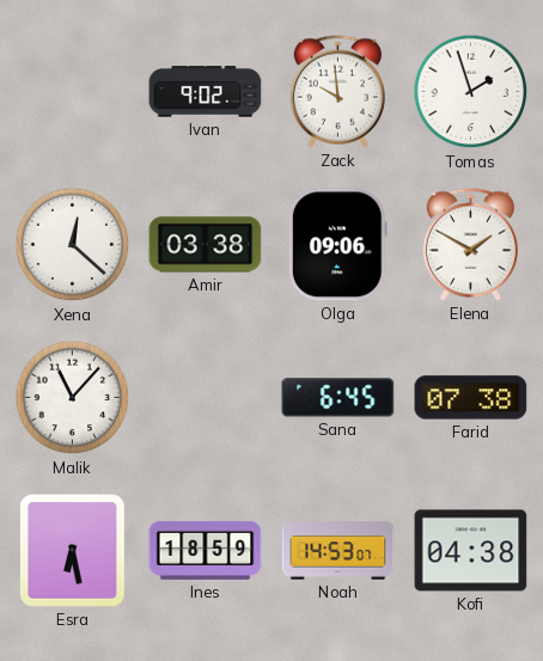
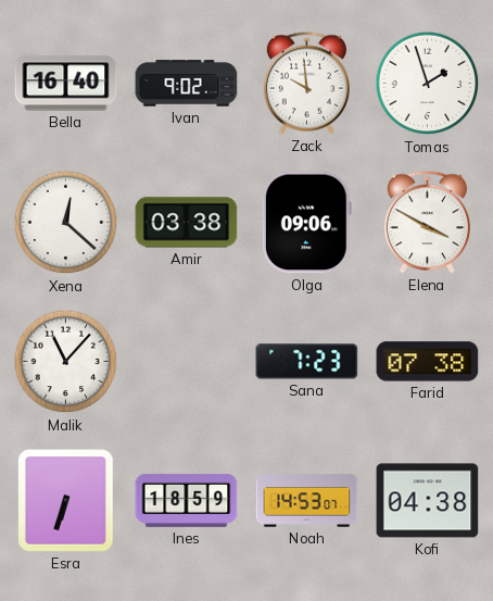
Bella: none -> 16:40
Elena: 1:50 -> 3:50
Sana: 6:45 -> 7:23
Esra: 6:28 -> 6:33
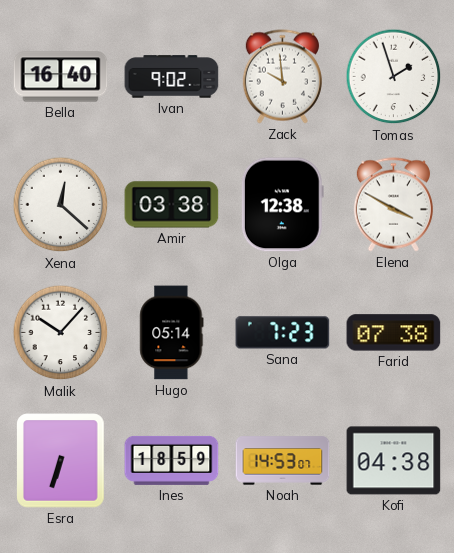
Olga: 09:06 -> 12:38
Malik: 11:07 -> 10:07
Hugo: none -> 05:14
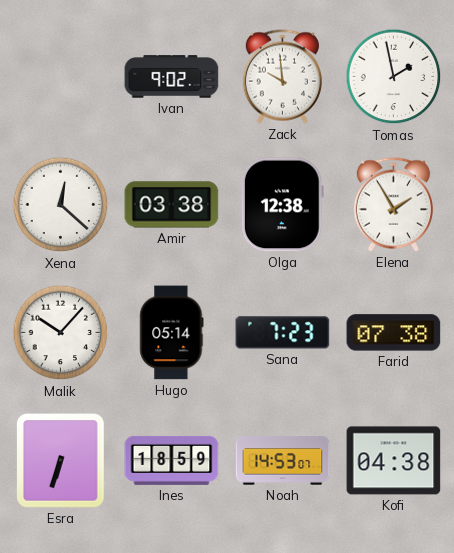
Bella: 16:40 -> none
Tomas: 1:57 -> 1:58
Elena: 3:50 -> 1:55
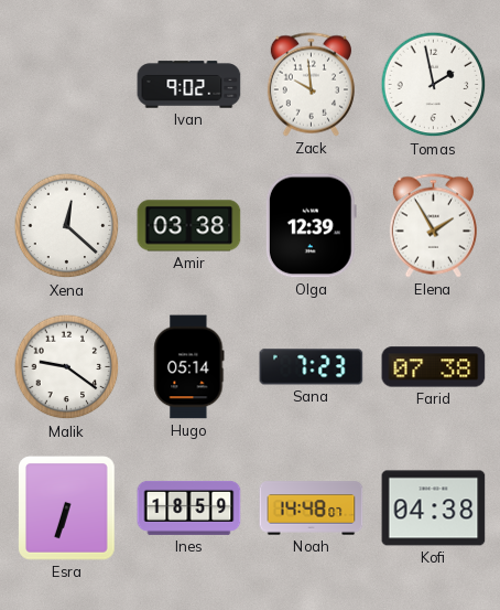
Olga: 12:38 -> 12:39
Malik: 10:07 -> 9:21
Noah: 14:53 -> 14:48
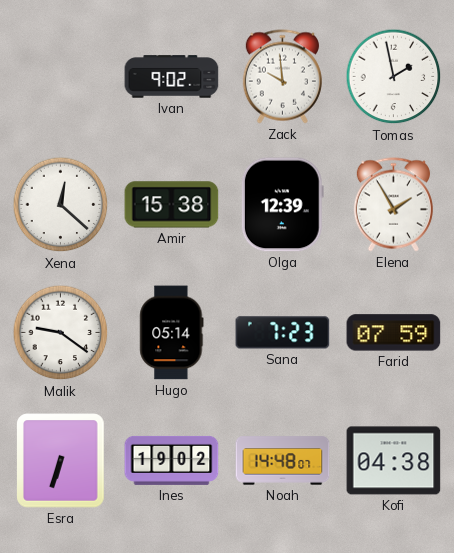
Amir: 03:38 -> 15:38
Farid: 07:38 -> 07:59
Ines: 18:59 -> 19:02
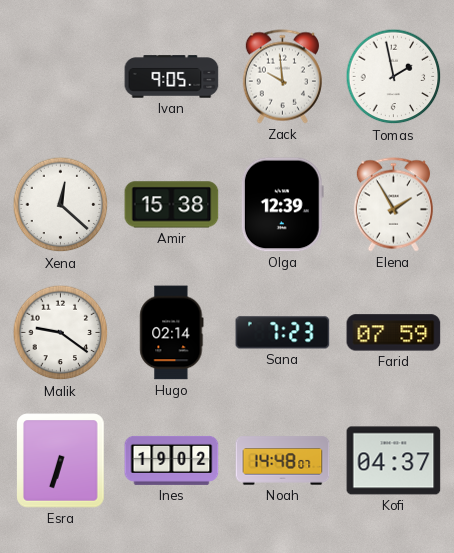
Ivan: 9:02 -> 9:05
Hugo: 05:14 -> 02:14
Kofi: 04:38 -> 04:37
